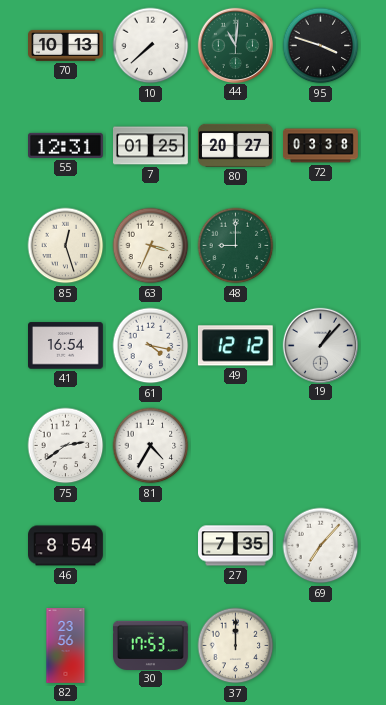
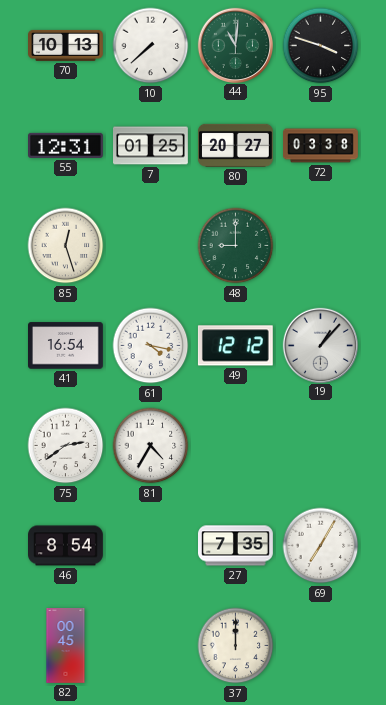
63: 3:34 -> none
69: 7:07 -> 7:05
82: 23:56 -> 00:45
30: 17:53 -> none
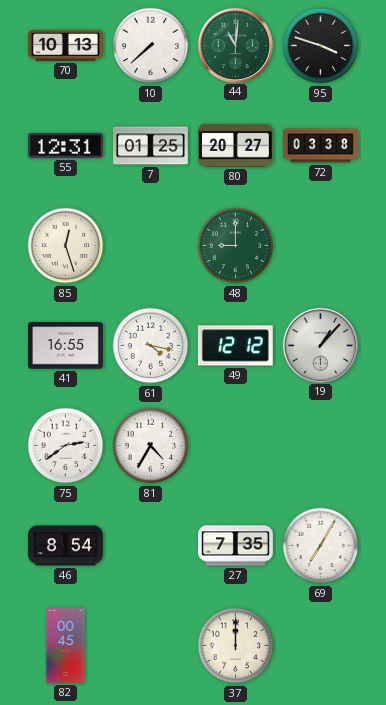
41: 16:54 -> 16:55
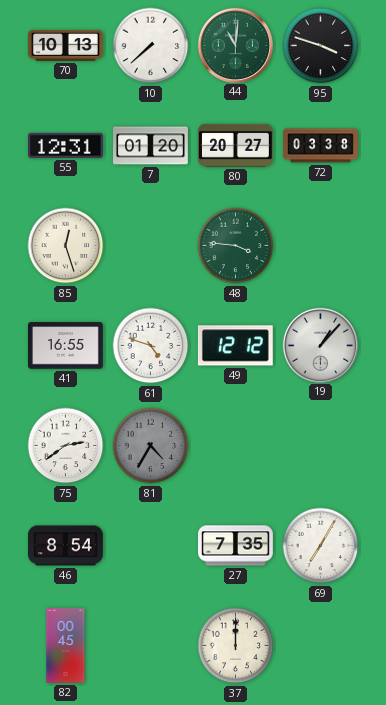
7: 01:25 -> 01:20
48: 9:00 -> 3:46
61: 4:17 -> 4:48
81 dial: white -> grey
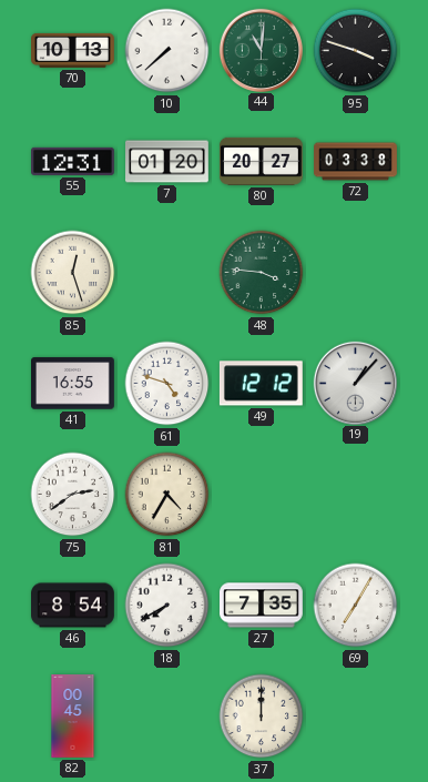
81 dial: grey -> cream
18: none -> 7:40
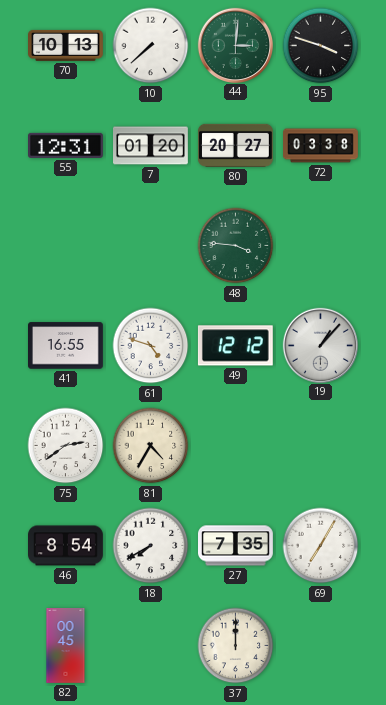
44: 11:01 -> 3:01
85: 12:27 -> none
